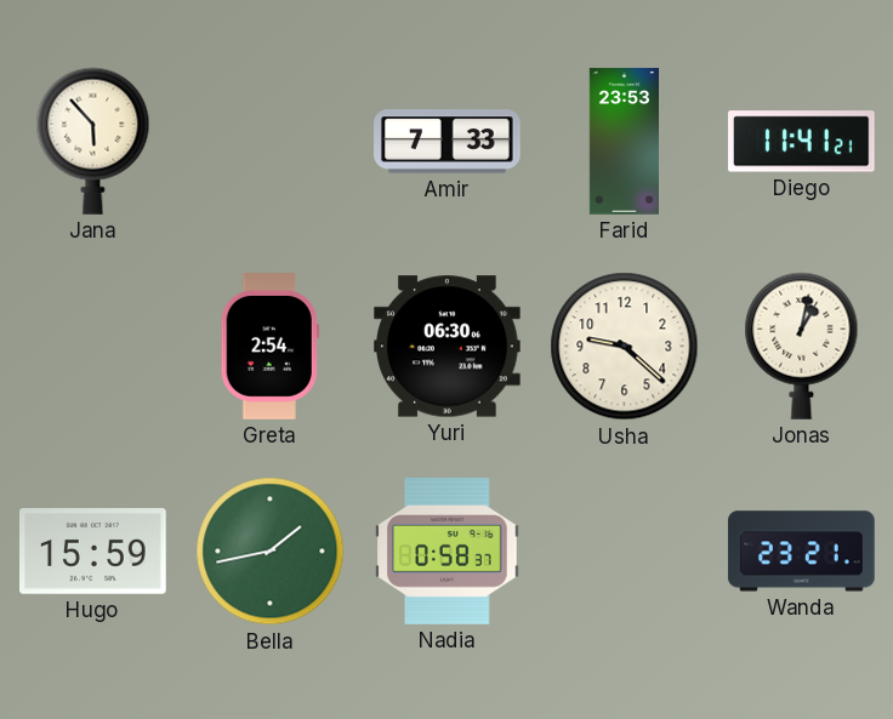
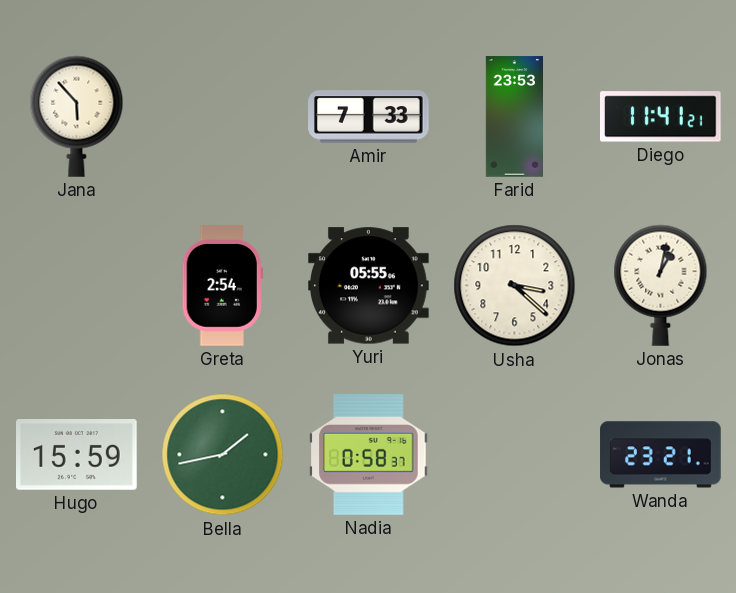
Yuri: 06:30 -> 05:55
Usha: 9:22 -> 3:22
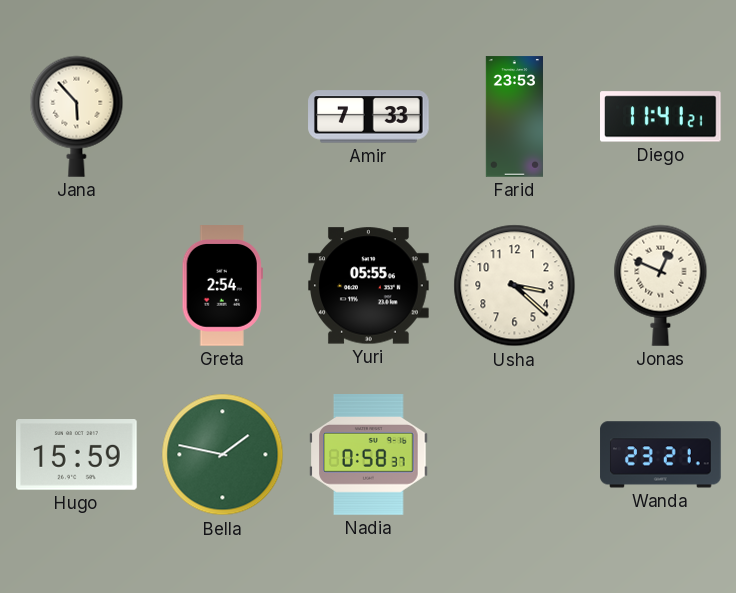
Jonas: 1:02 -> 12:49
Bella: 1:43 -> 1:47
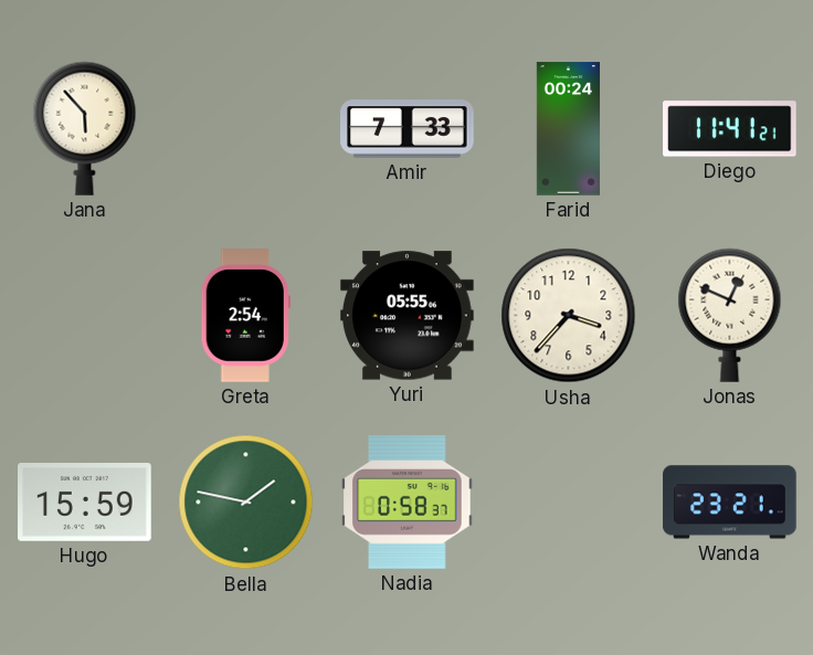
Farid: 23:53 -> 00:24
Usha: 3:22 -> 3:37
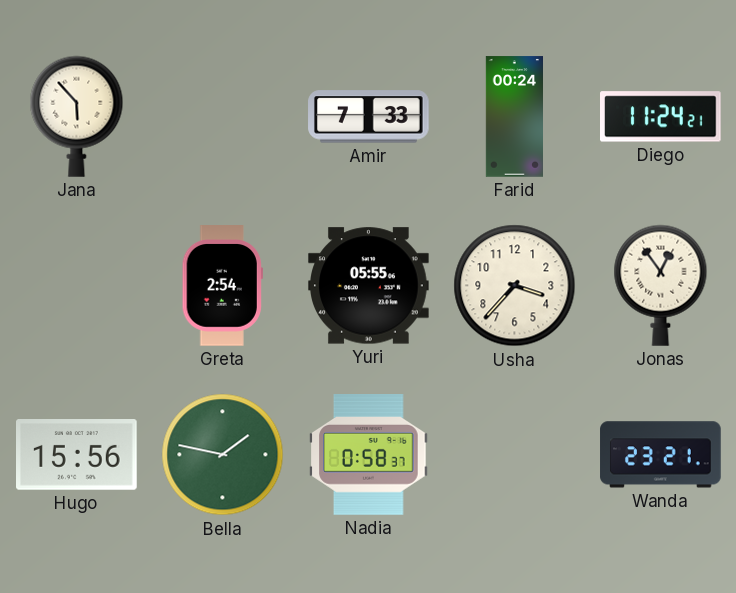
Diego: 11:41 -> 11:24
Jonas: 12:49 -> 12:54
Hugo: 15:59 -> 15:56
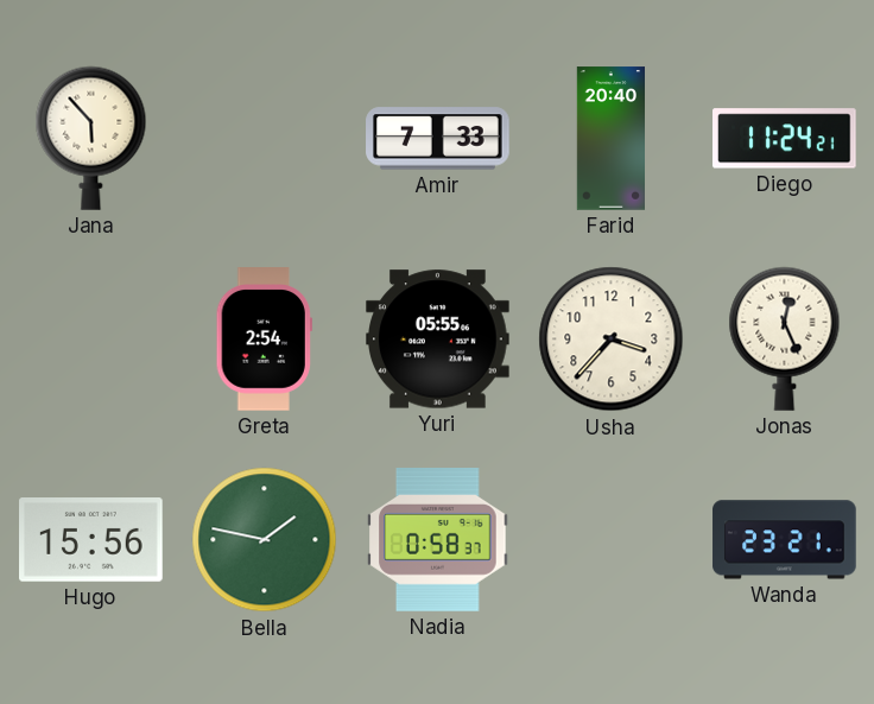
Farid: 00:24 -> 20:40
Jonas: 12:54 -> 12:26
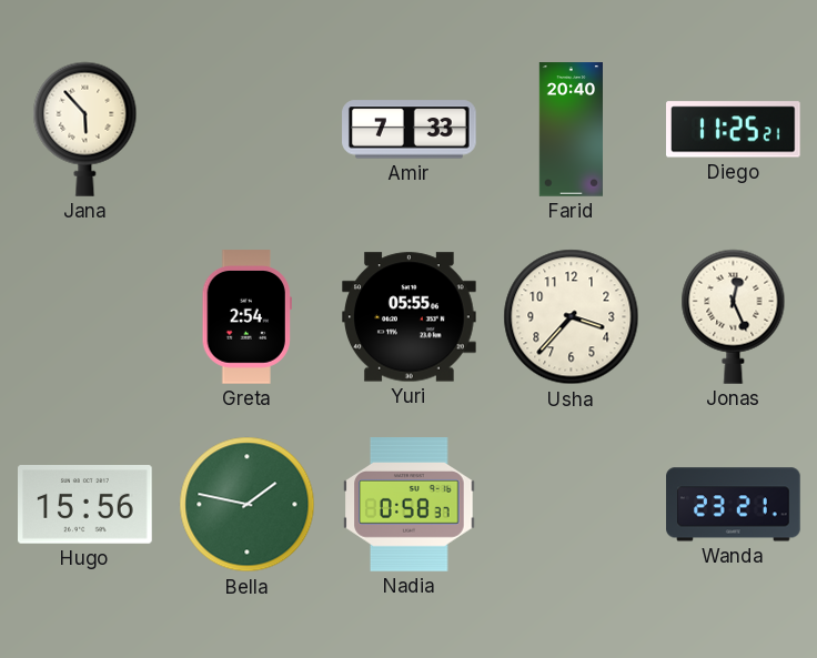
Diego: 11:24 -> 11:25
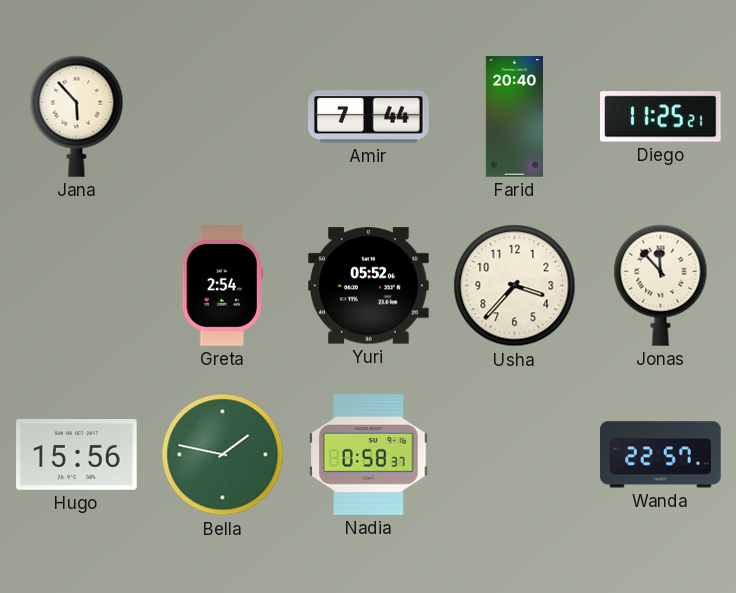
Amir: 7:33 -> 7:44
Yuri: 05:55 -> 05:52
Jonas: 12:26 -> 11:53
Wanda: 23:21 -> 22:57
